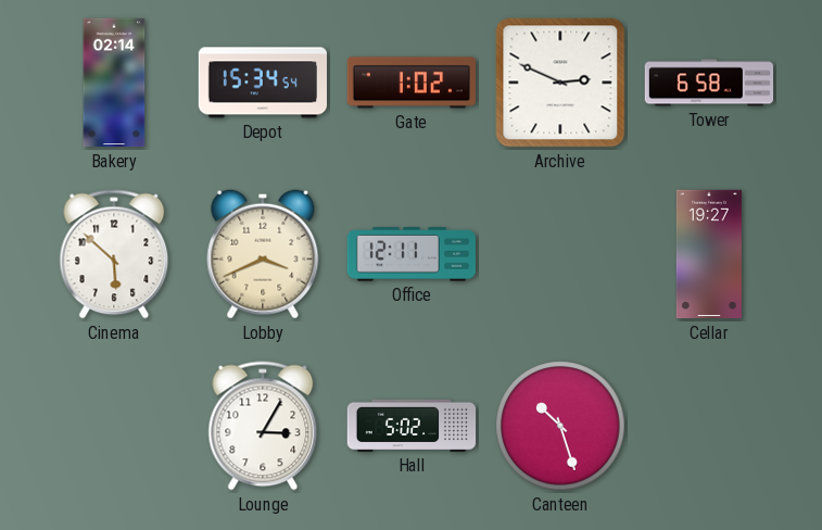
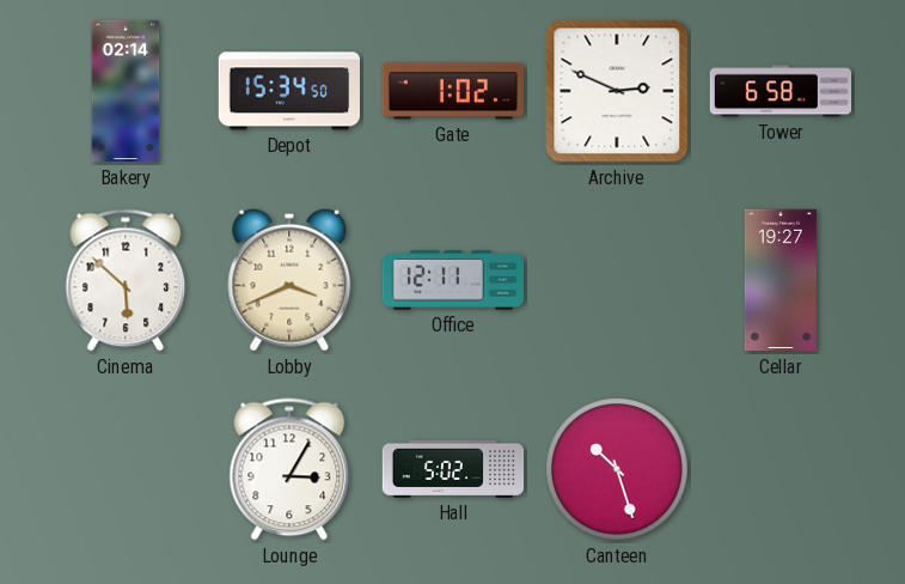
Depot: 15:34:54 -> 15:34:50
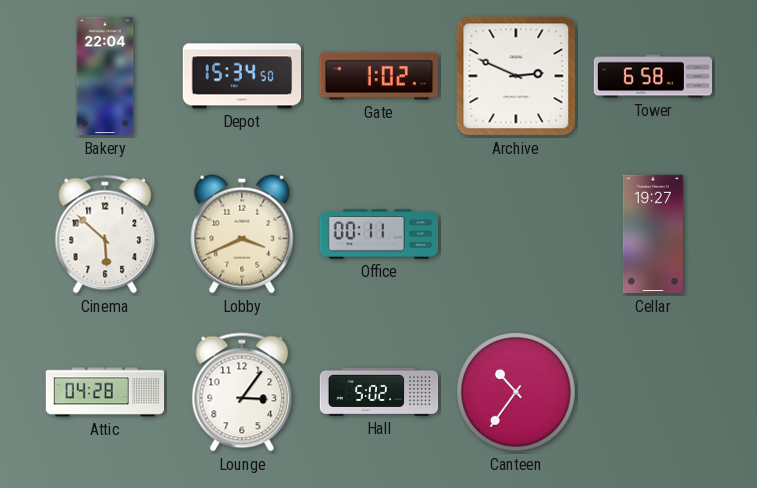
Bakery: 02:14 -> 22:04
Office: 12:11 -> 00:11
Attic: none -> 04:28
Lounge: 3:05 -> 3:06
Canteen: 10:27 -> 10:36
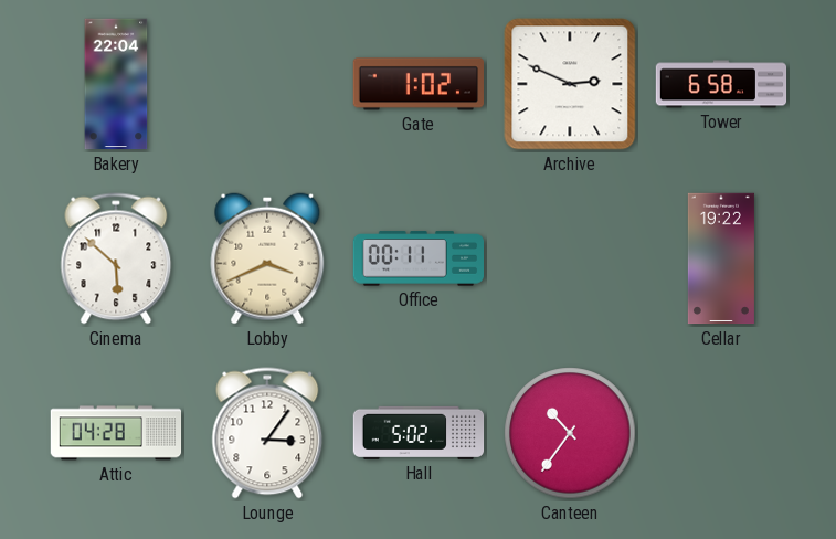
Depot: 15:34 -> none
Cellar: 19:27 -> 19:22
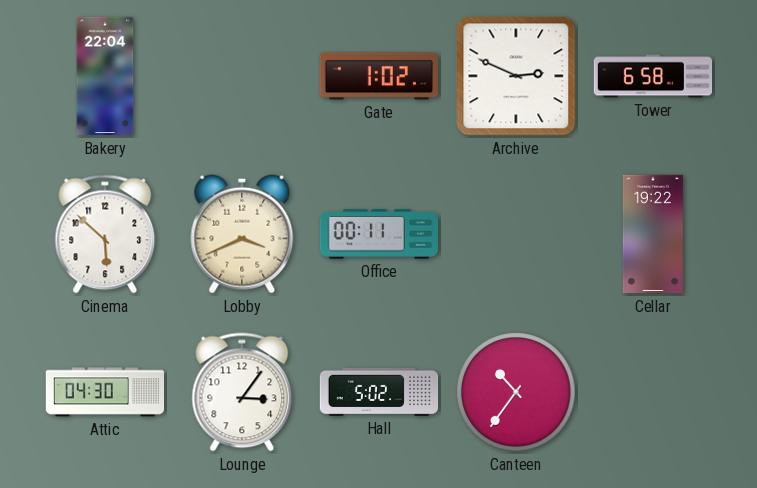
Attic: 04:28 -> 04:30
